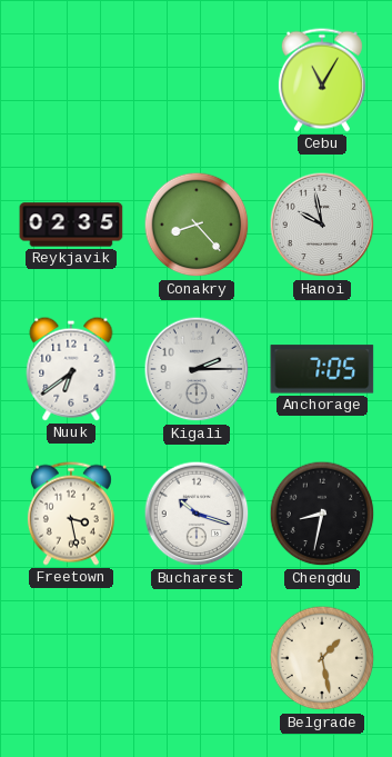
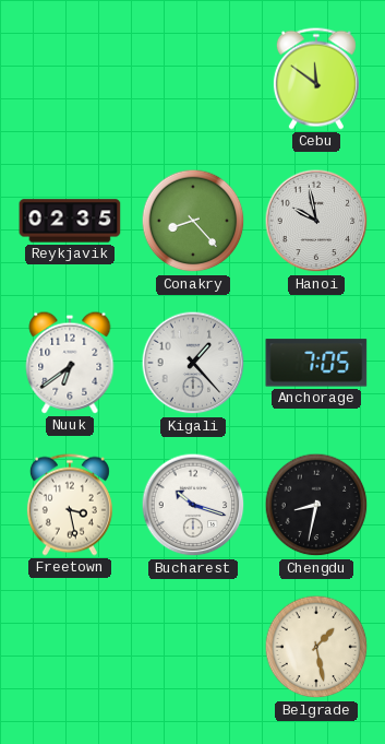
Cebu: 11:05 -> 11:51
Kigali: 2:15 -> 1:23
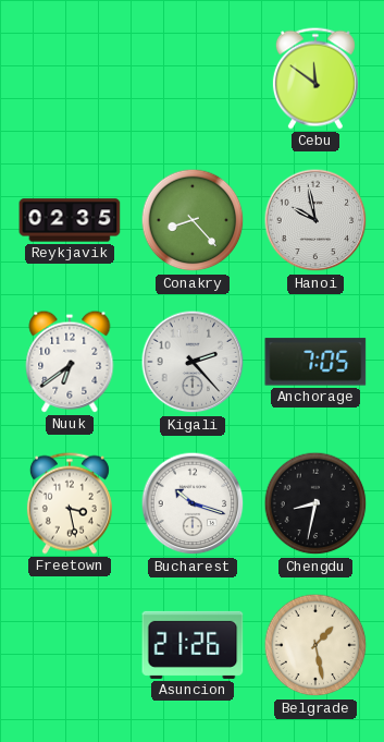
Kigali: 1:23 -> 2:23
Asuncion: none -> 21:26
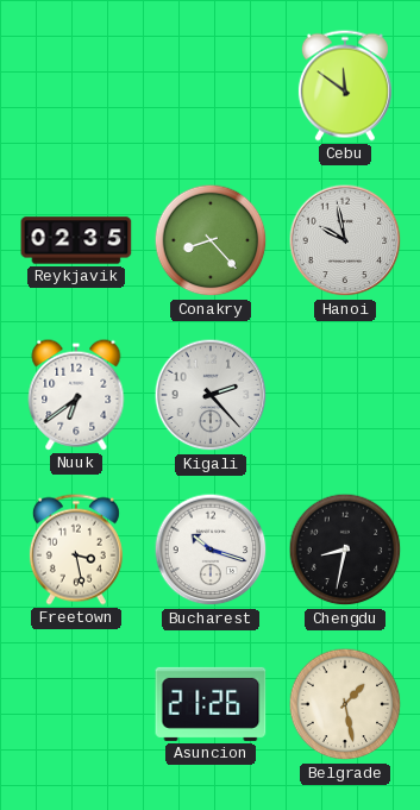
Anchorage: 7:05 -> none
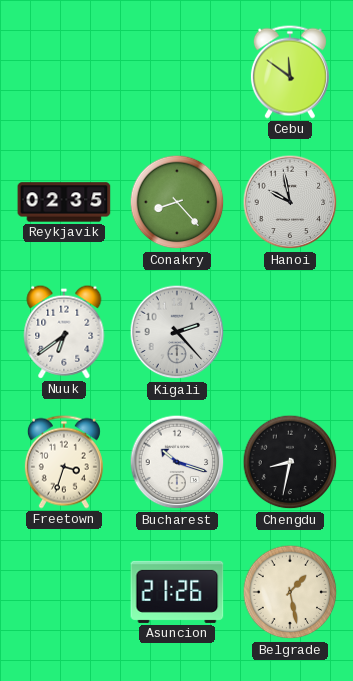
Freetown: 3:28 -> 3:33
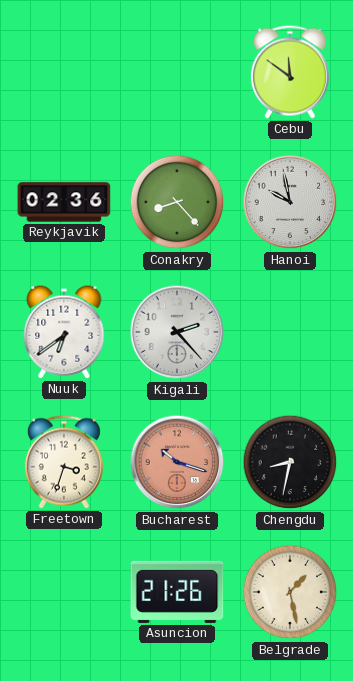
Reykjavik: 02:35 -> 02:36
Bucharest dial: white -> salmon
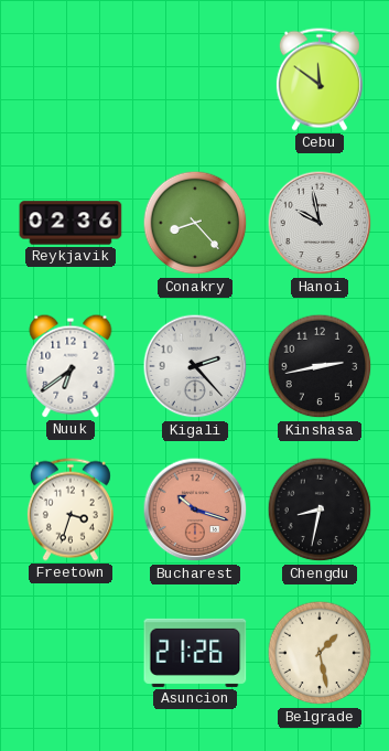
Kinshasa: none -> 2:43
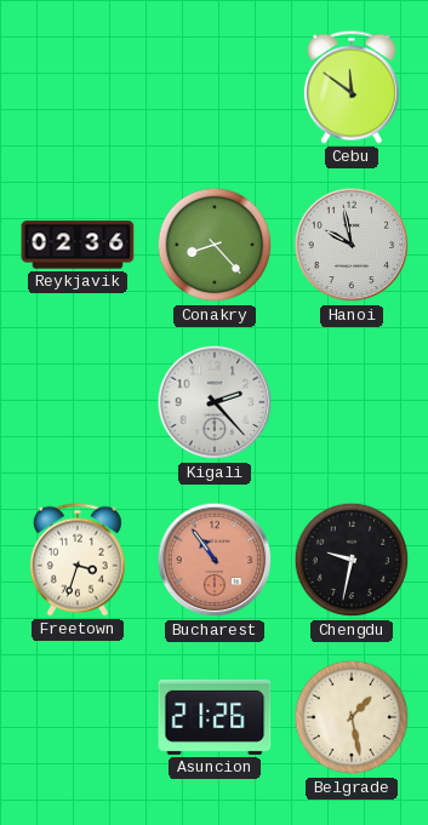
Nuuk: 6:39 -> none
Kinshasa: 2:43 -> none
Bucharest: 10:18 -> 10:54
Chengdu: 8:32 -> 9:32
